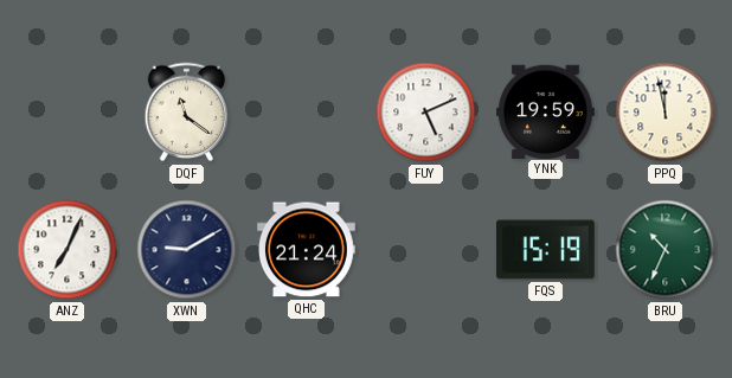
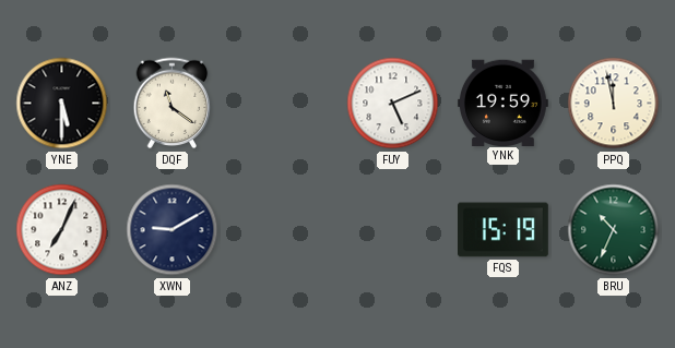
YNE: none -> 5:30
QHC: 21:24 -> none
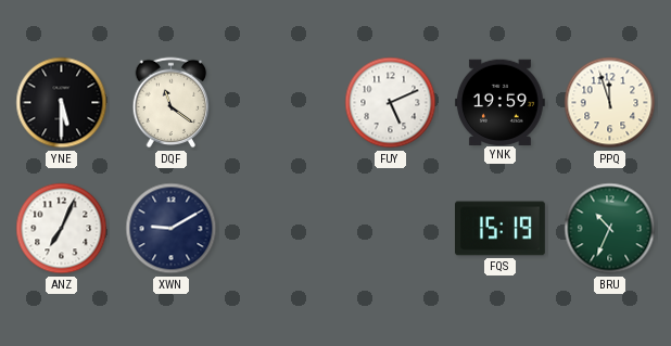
PPQ: 11:58 -> 11:57
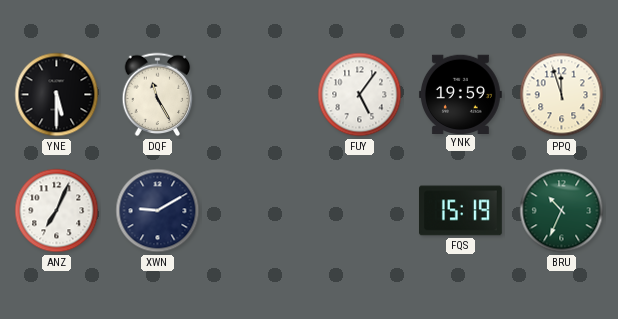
DQF: 11:21 -> 11:25
FUY: 5:11 -> 5:06
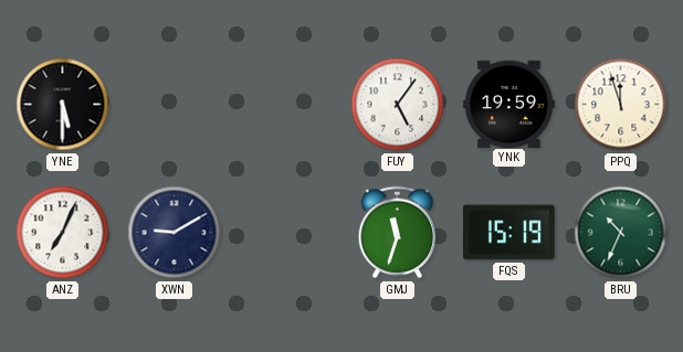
DQF: 11:25 -> none
GMJ: none -> 11:33
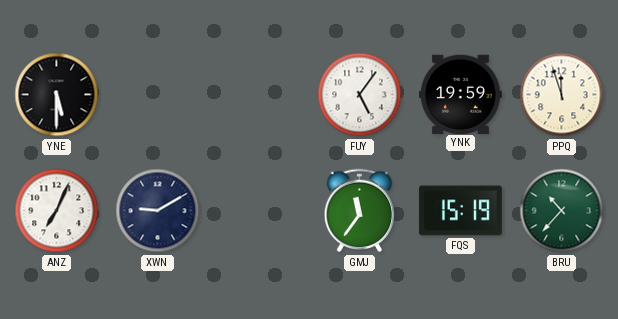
GMJ: 11:33 -> 11:36
BRU: 10:34 -> 10:37
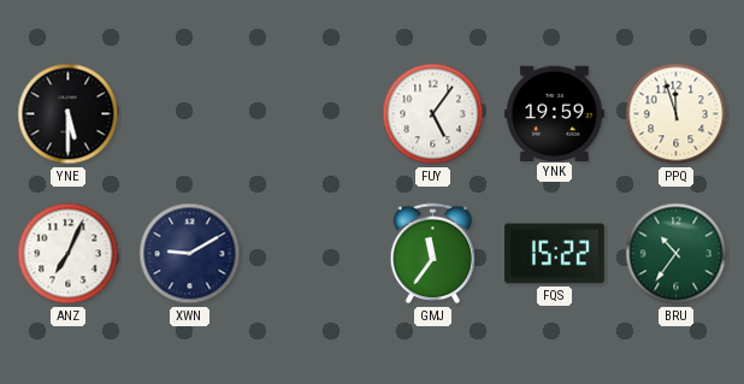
FQS: 15:19 -> 15:22
BRU: 10:37 -> 10:36
